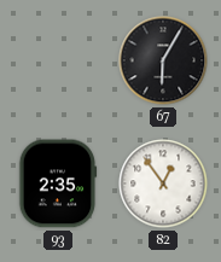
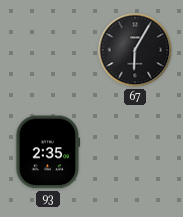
82: 12:54 -> none
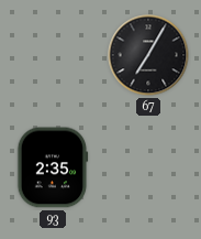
67: 6:05 -> 7:05
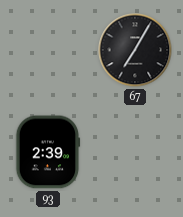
93: 2:35 -> 2:39
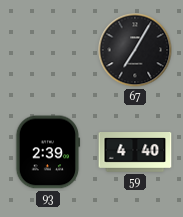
59: none -> 4:40
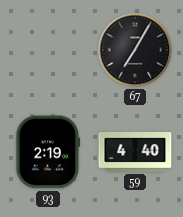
93: 2:39 -> 2:19
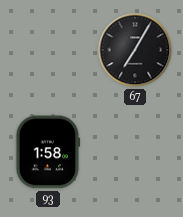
93: 2:19 -> 1:58
59: 4:40 -> none
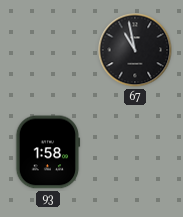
67: 7:05 -> 10:58
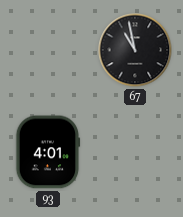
93: 1:58 -> 4:01
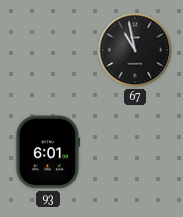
93: 4:01 -> 6:01
